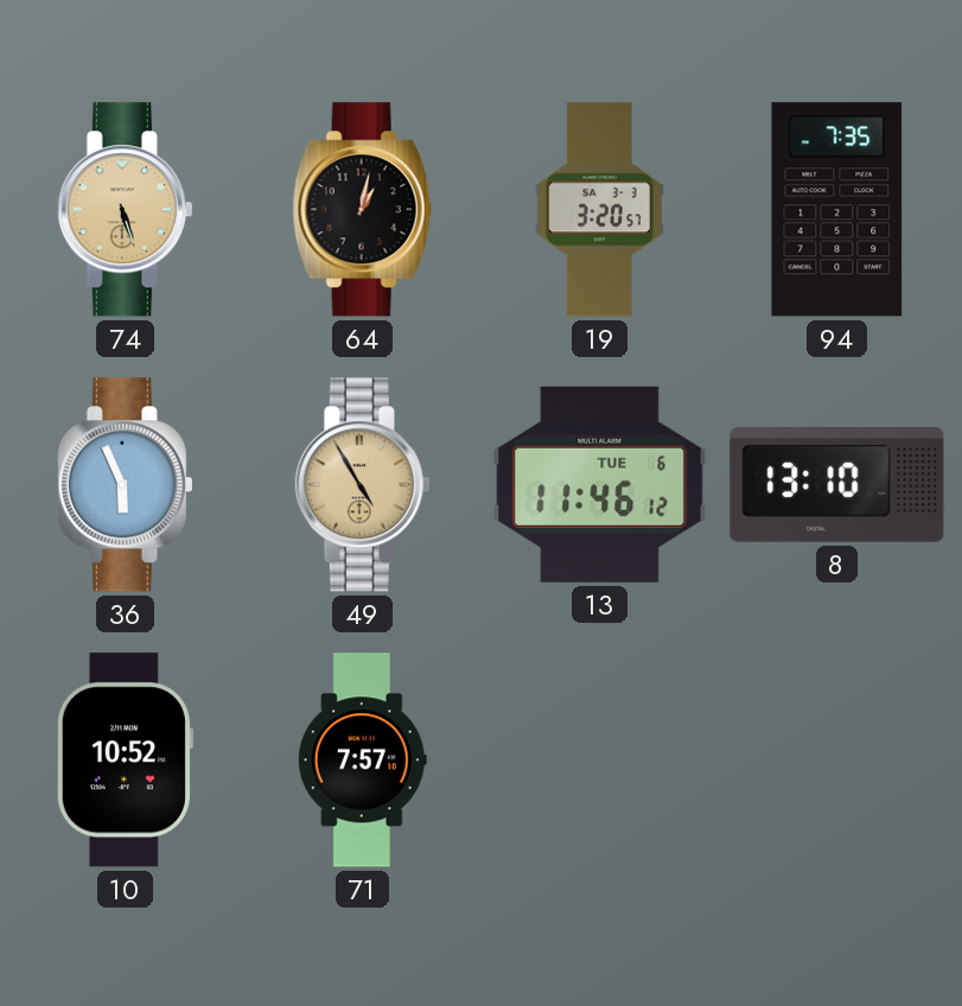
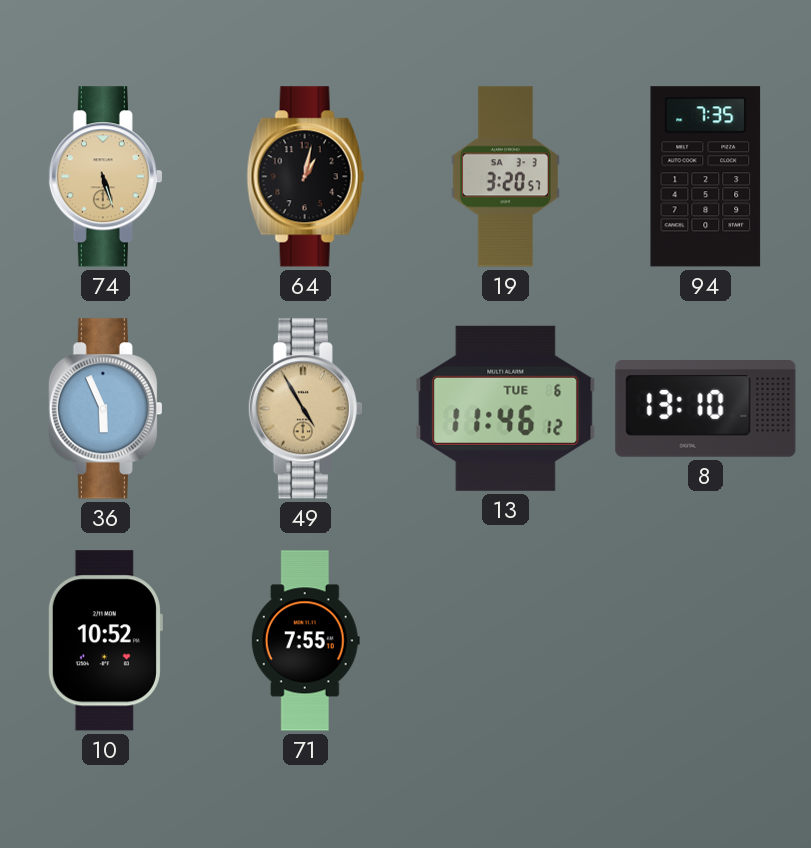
71: 7:57 -> 7:55
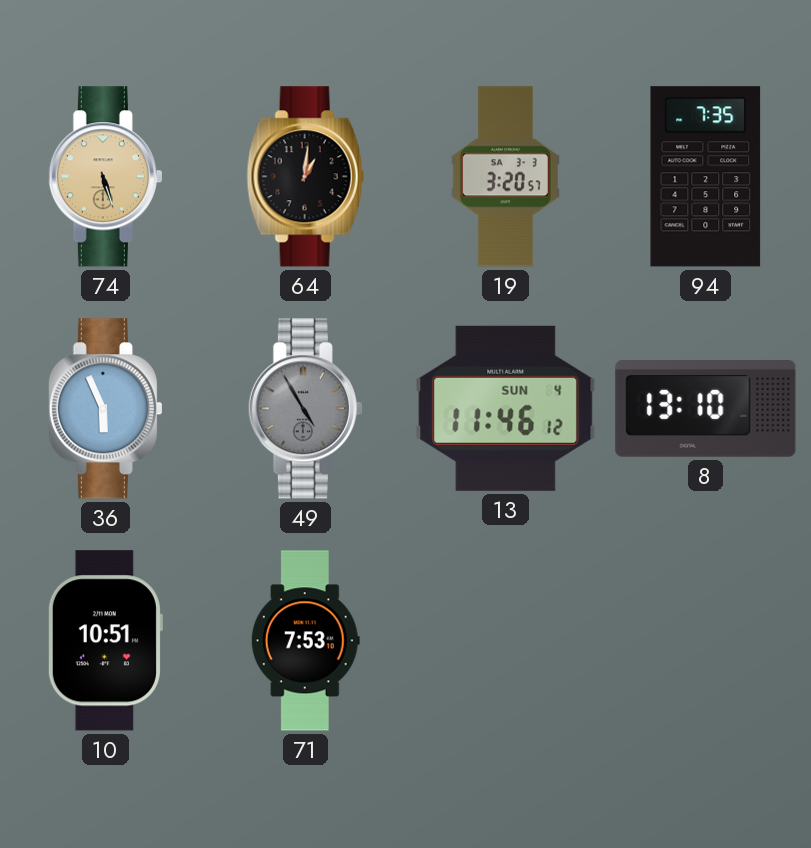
64: 1:02 -> 1:01
49 dial: champagne -> grey
13 date: TUE 6 -> SUN 4
10: 10:52 -> 10:51
71: 7:55 -> 7:53
